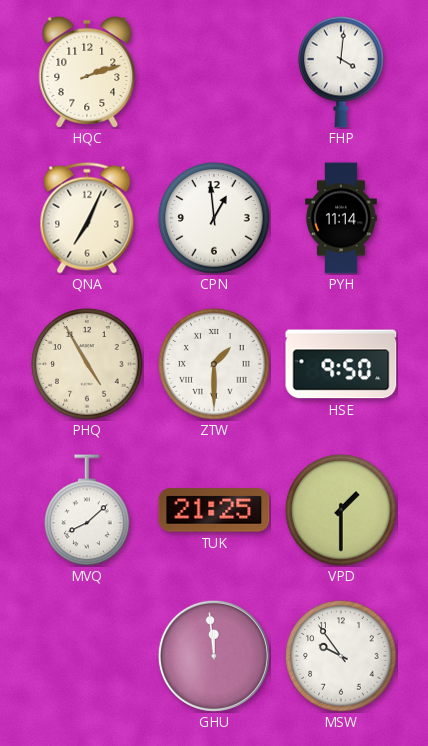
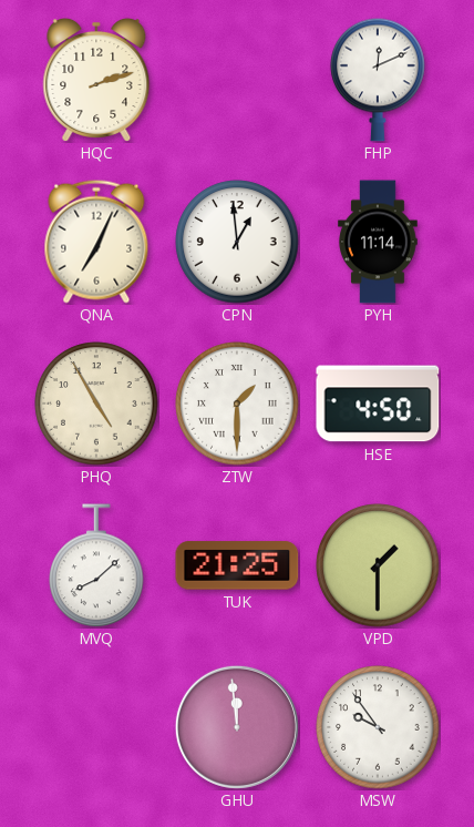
FHP: 4:01 -> 12:11
HSE: 9:50 -> 4:50
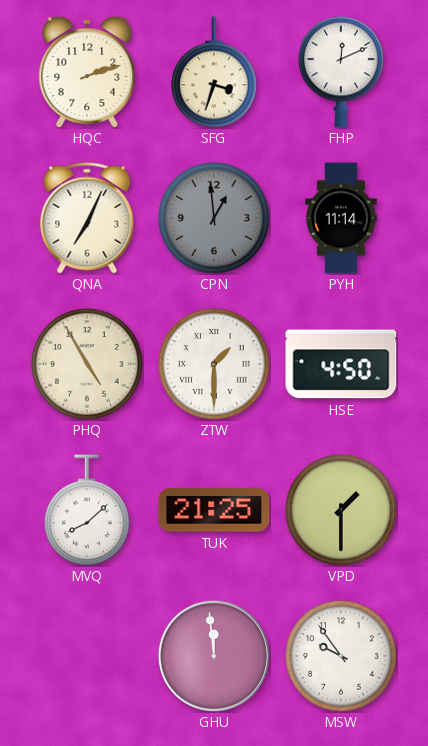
SFG: none -> 3:33
CPN dial: white -> grey
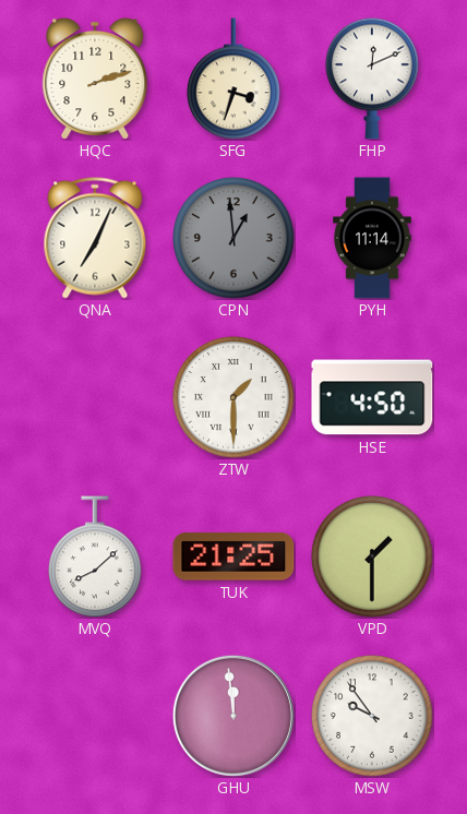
PHQ: 4:55 -> none
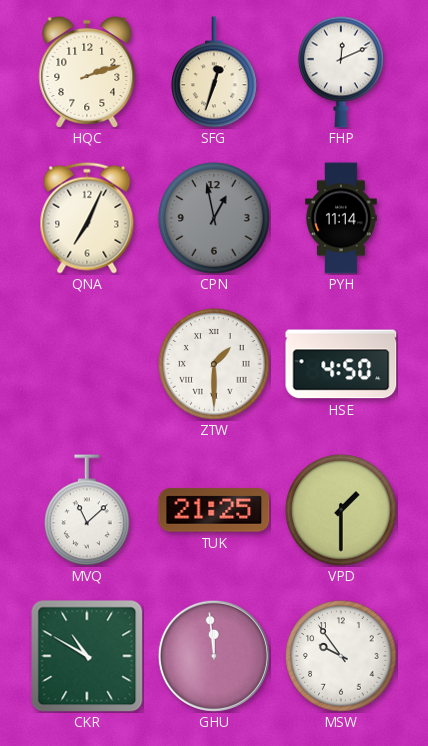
SFG: 3:33 -> 12:33
CPN: 12:59 -> 12:58
MVQ: 8:08 -> 11:08
CKR: none -> 10:50
